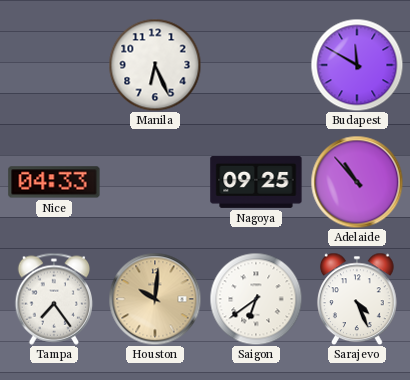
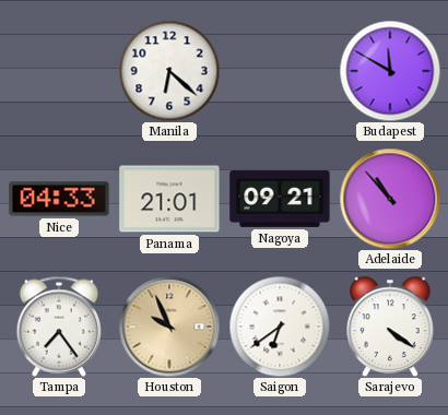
Manila: 6:26 -> 6:22
Panama: none -> 21:01
Nagoya: 09:25 -> 09:21
Houston: 10:01 -> 9:56
Sarajevo: 4:26 -> 4:21
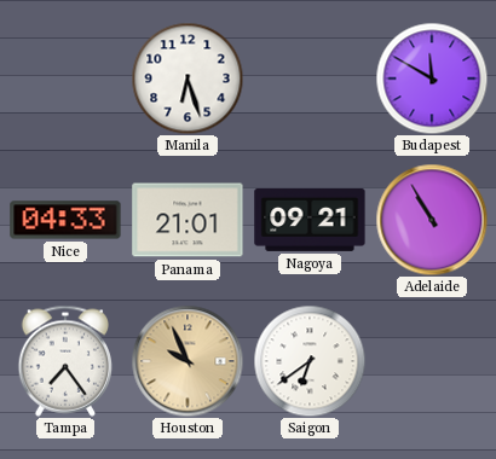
Manila: 6:22 -> 6:27
Adelaide: 10:53 -> 10:55
Sarajevo: 4:21 -> none
